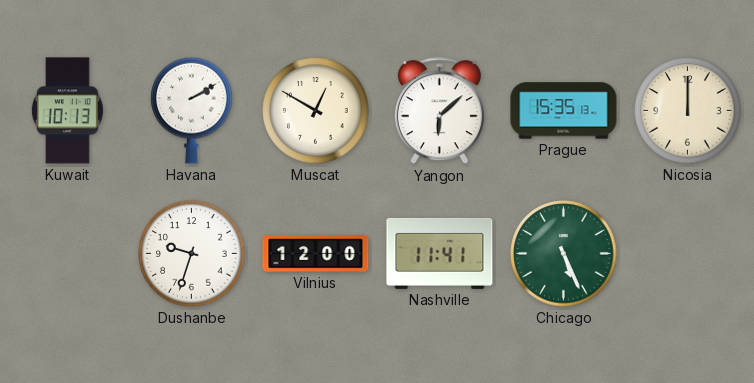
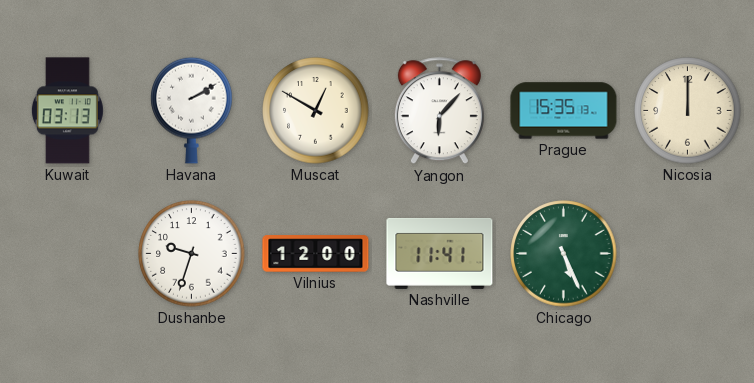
Kuwait: 10:13 -> 03:13
Yangon: 6:08 -> 6:07
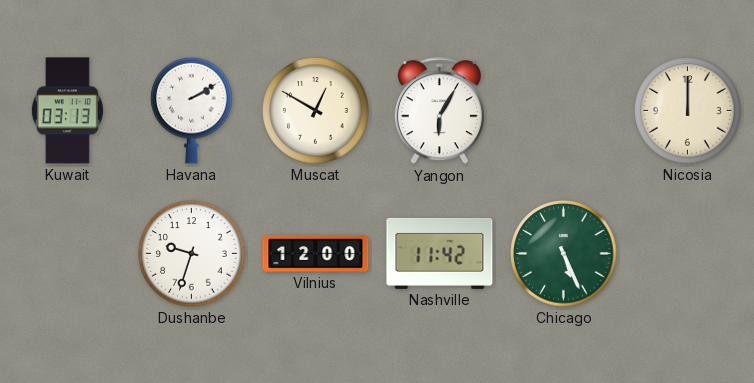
Yangon: 6:07 -> 6:05
Prague: 15:35 -> none
Nashville: 11:41 -> 11:42
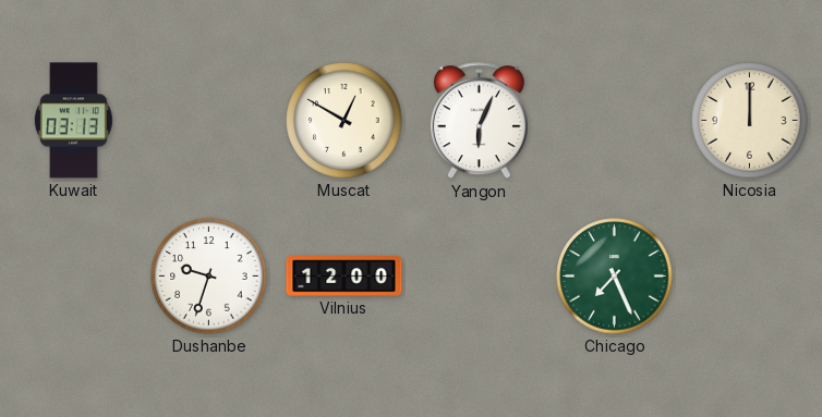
Havana: 2:10 -> none
Yangon: 6:05 -> 6:04
Nashville: 11:42 -> none
Chicago: 5:26 -> 7:26
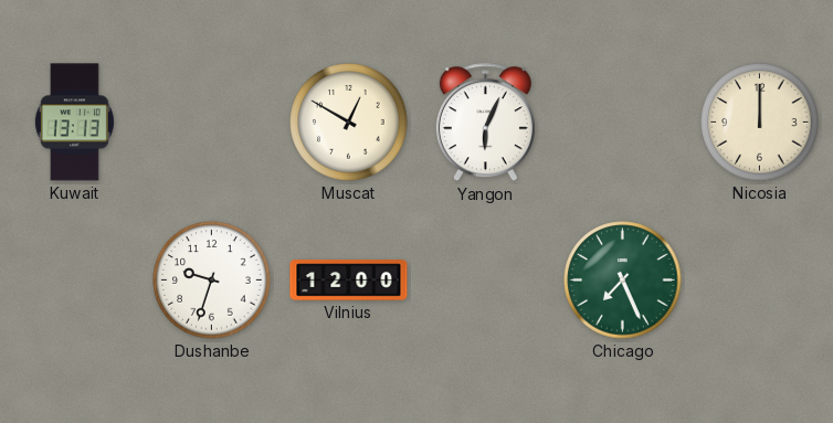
Kuwait: 03:13 -> 13:13
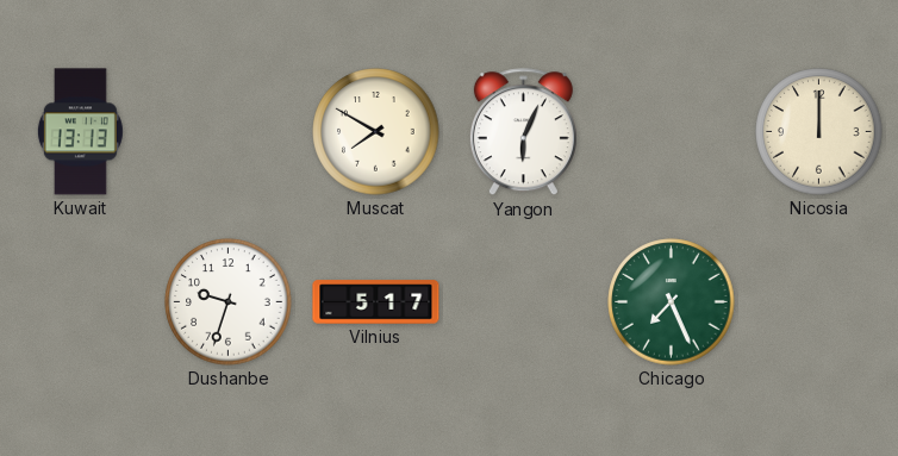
Muscat: 12:50 -> 7:50
Vilnius: 12:00 -> 5:17
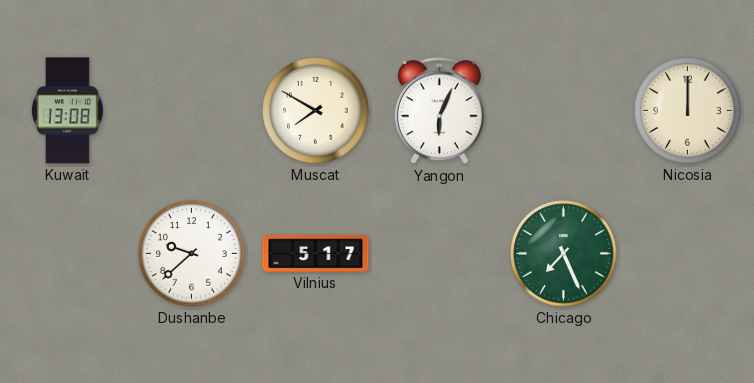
Kuwait: 13:13 -> 13:08
Dushanbe: 9:33 -> 9:38
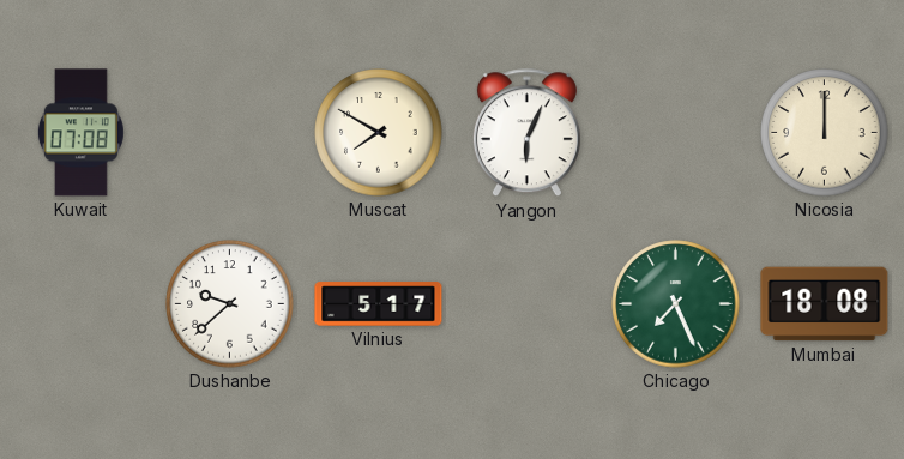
Kuwait: 13:08 -> 07:08
Mumbai: none -> 18:08
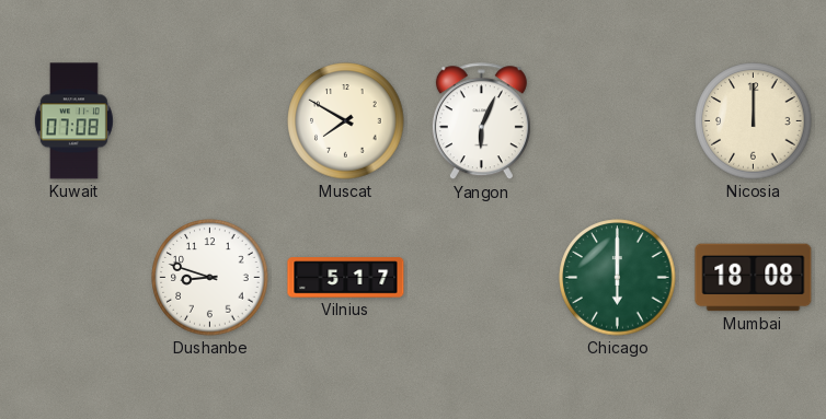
Dushanbe: 9:38 -> 8:48
Chicago: 7:26 -> 6:00
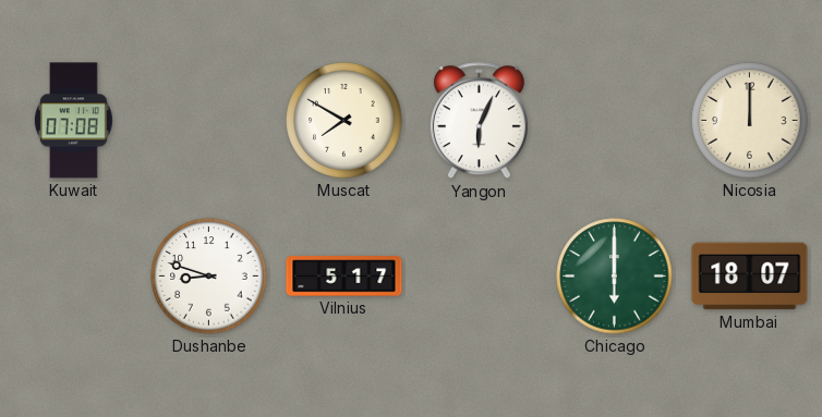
Mumbai: 18:08 -> 18:07
